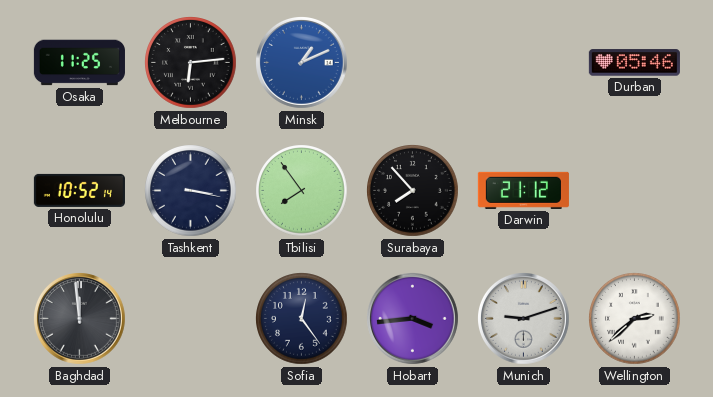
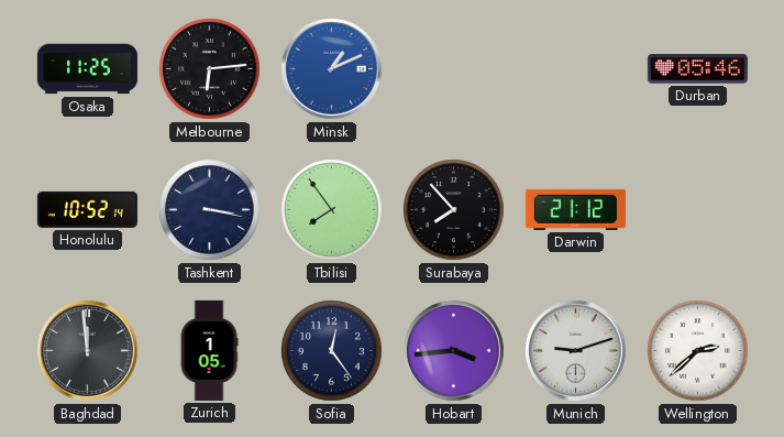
Zurich: none -> 1:05
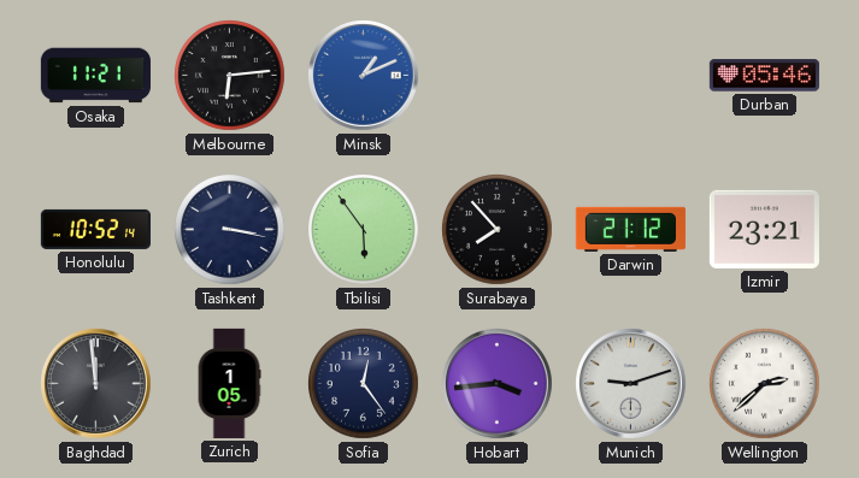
Osaka: 11:25 -> 11:21
Tbilisi: 7:54 -> 5:54
Izmir: none -> 23:21
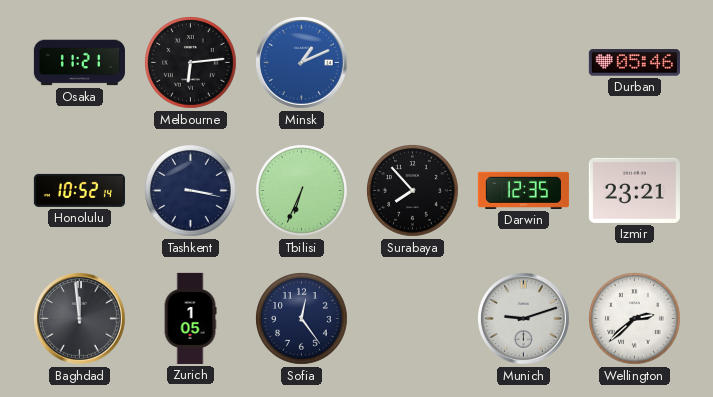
Tbilisi: 5:54 -> 6:34
Darwin: 21:12 -> 12:35
Hobart: 3:44 -> none
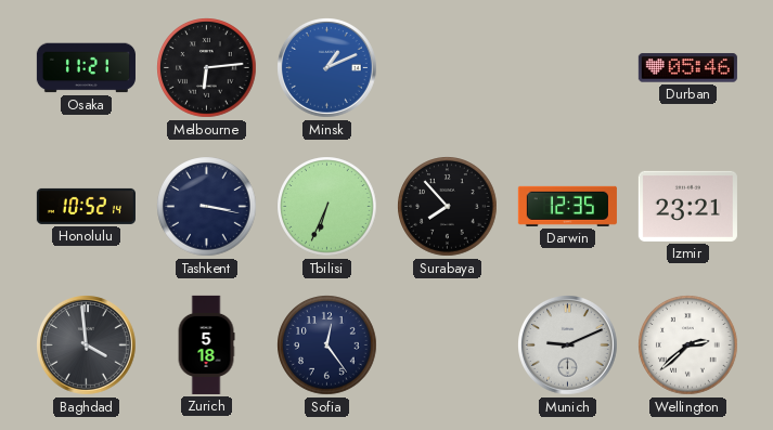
Baghdad: 11:59 -> 3:59
Zurich: 1:05 -> 5:18
Munich: 9:12 -> 9:11
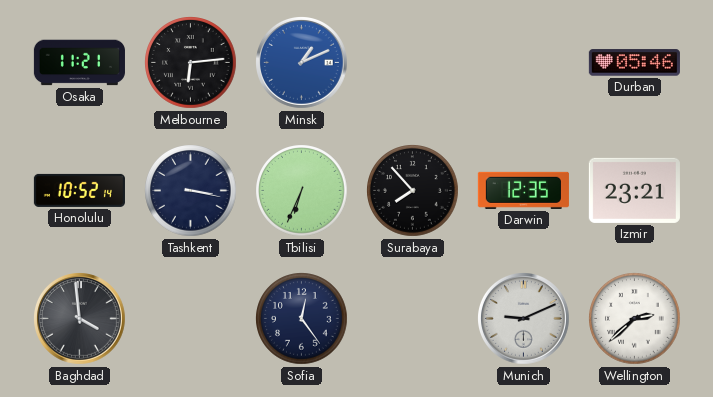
Zurich: 5:18 -> none
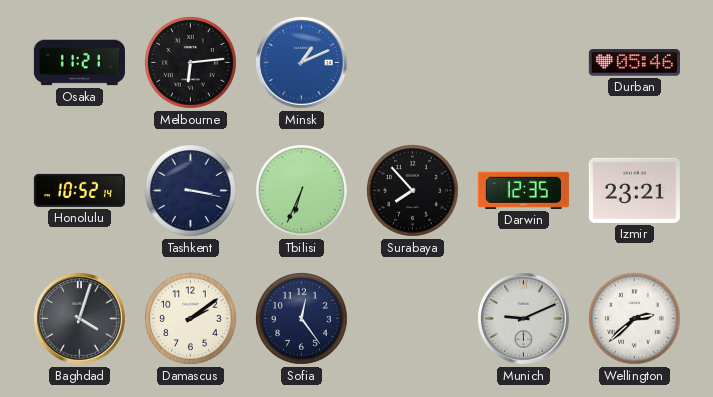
Baghdad: 3:59 -> 4:03
Damascus: none -> 2:09
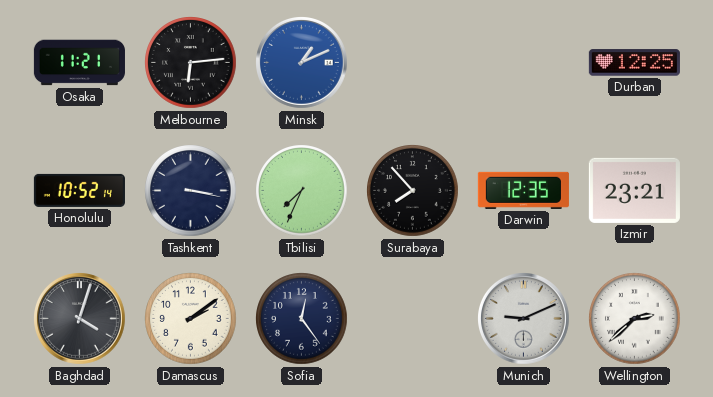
Durban: 05:46 -> 12:25
Tbilisi: 6:34 -> 7:34
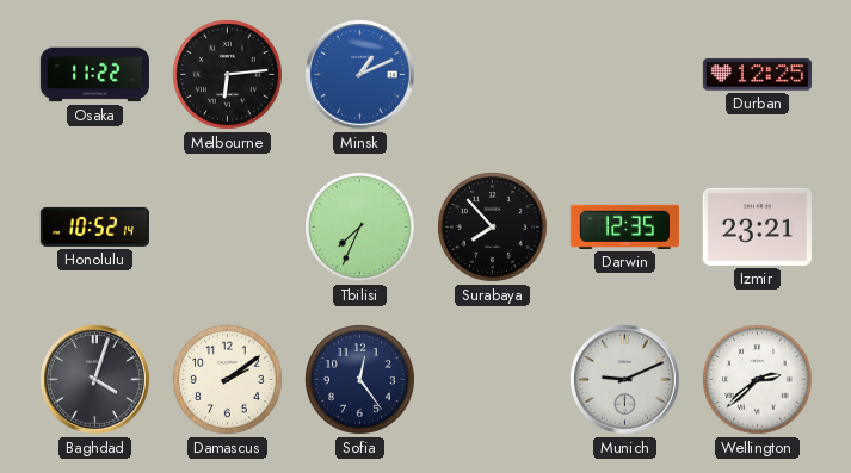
Osaka: 11:21 -> 11:22
Tashkent: 3:17 -> none
